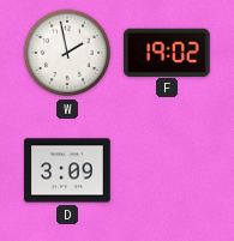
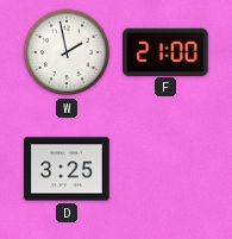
F: 19:02 -> 21:00
D: 3:09 -> 3:25
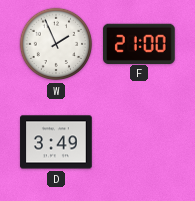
W: 1:58 -> 1:56
D: 3:25 -> 3:49
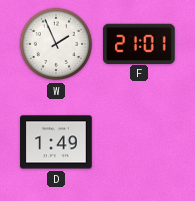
F: 21:00 -> 21:01
D: 3:49 -> 1:49
